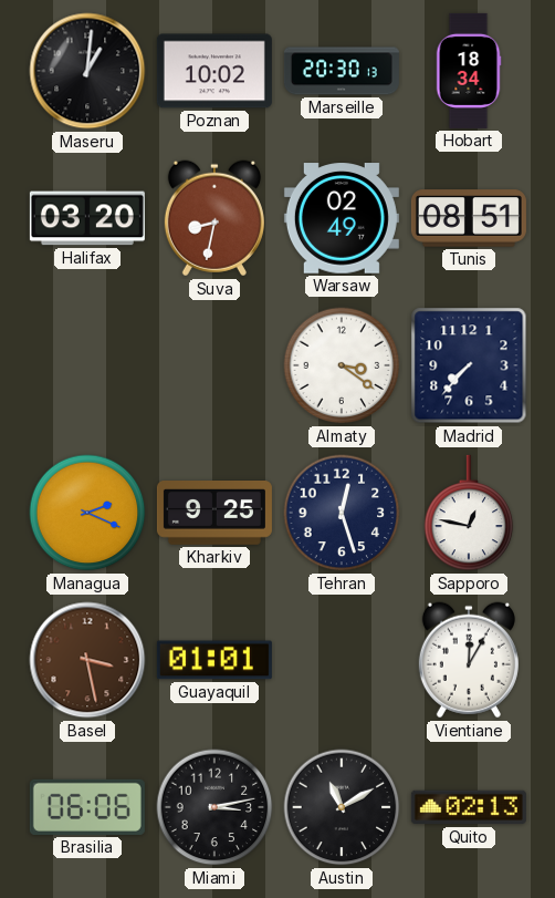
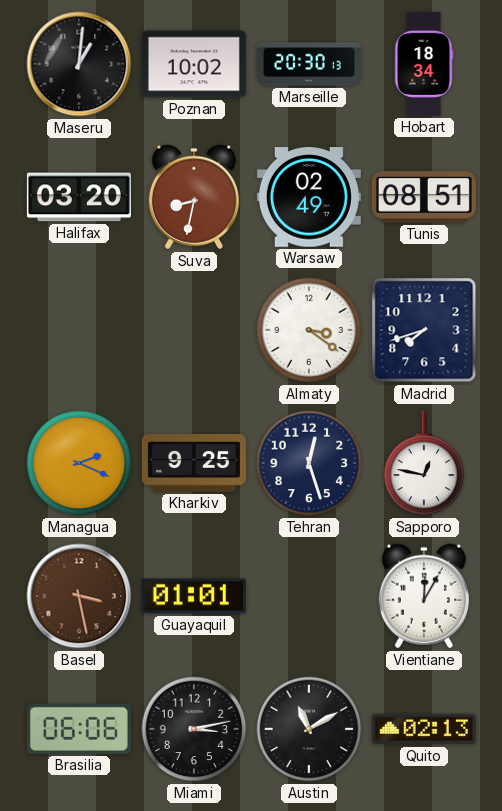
Madrid: 7:37 -> 7:42
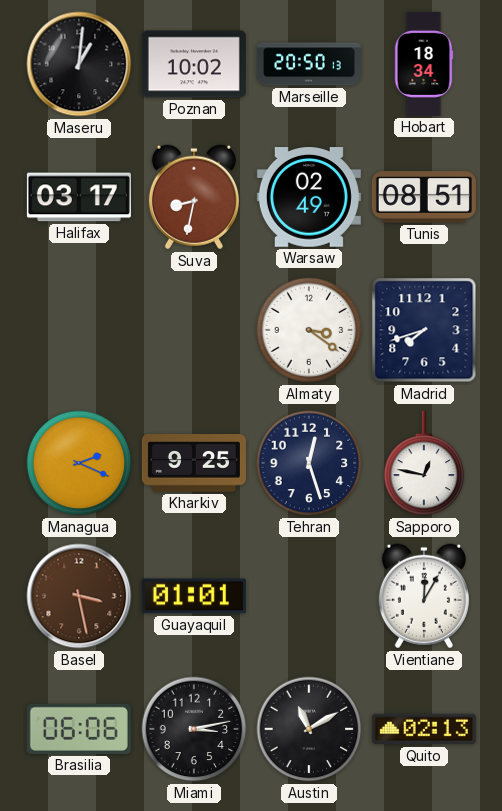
Marseille: 20:30 -> 20:50
Halifax: 03:20 -> 03:17
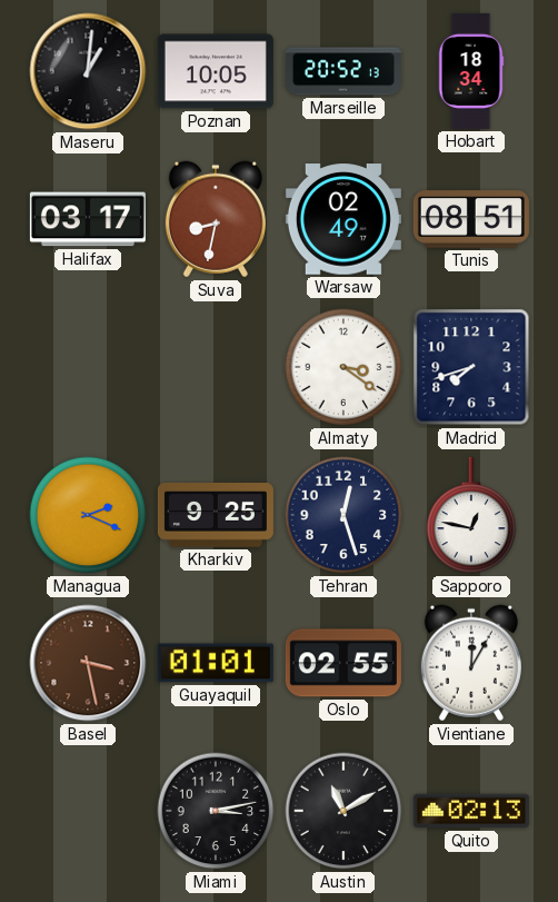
Poznan: 10:02 -> 10:05
Marseille: 20:50 -> 20:52
Oslo: none -> 02:55
Brasilia: 06:06 -> none
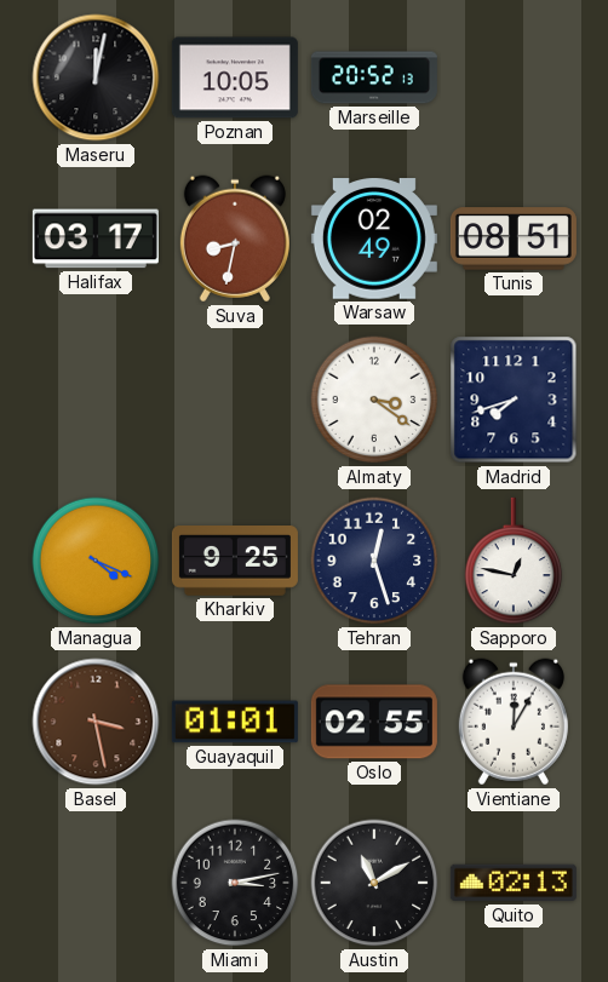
Maseru: 1:01 -> 12:02
Hobart: 18:34 -> none
Managua: 2:19 -> 4:19
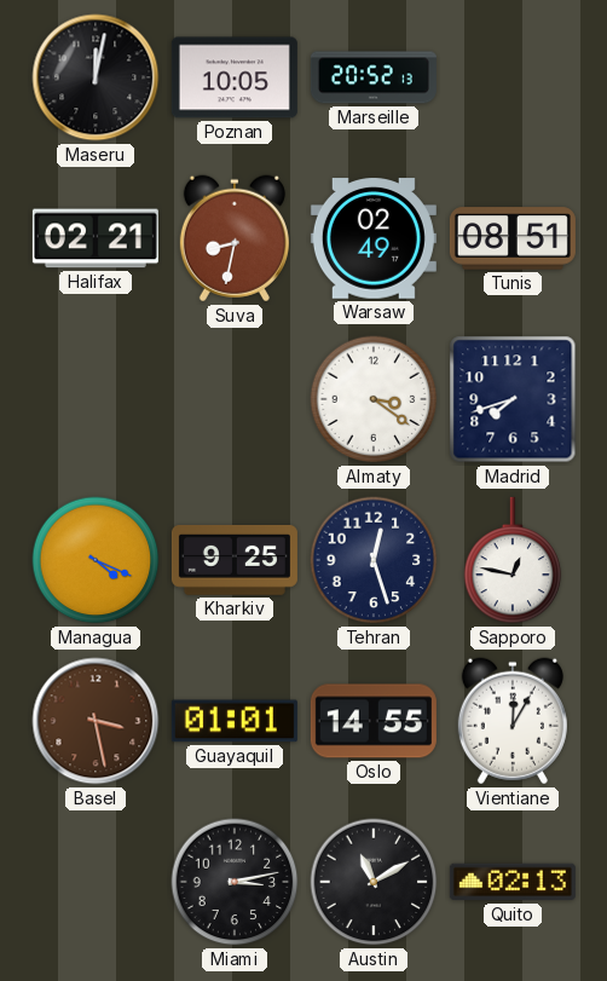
Halifax: 03:17 -> 02:21
Oslo: 02:55 -> 14:55
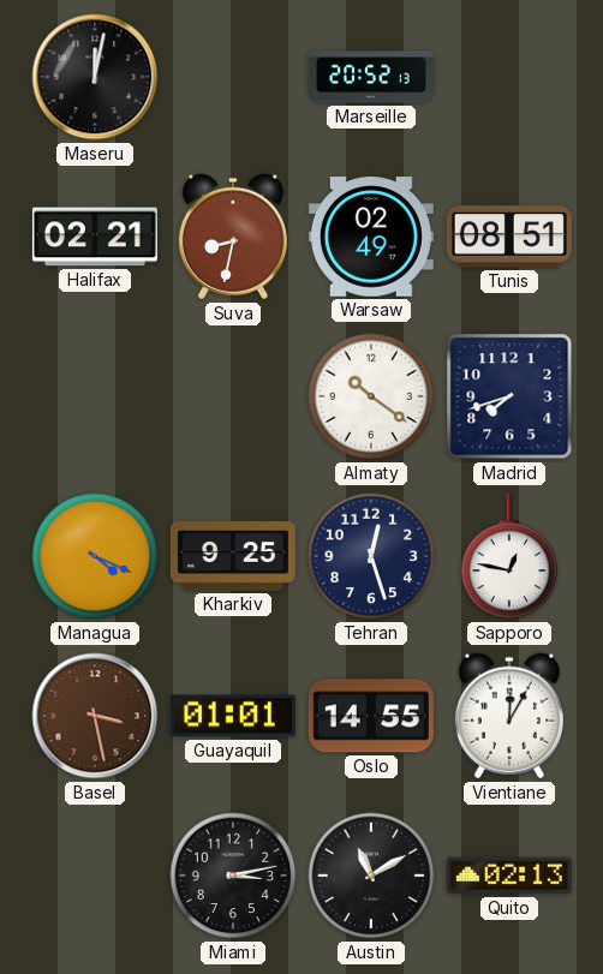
Poznan: 10:05 -> none
Almaty: 3:21 -> 10:21
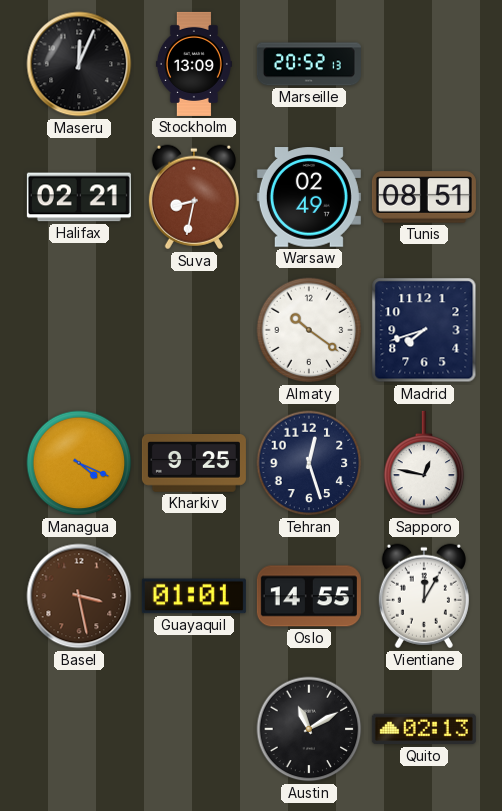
Maseru: 12:02 -> 12:04
Stockholm: none -> 13:09
Miami: 3:13 -> none
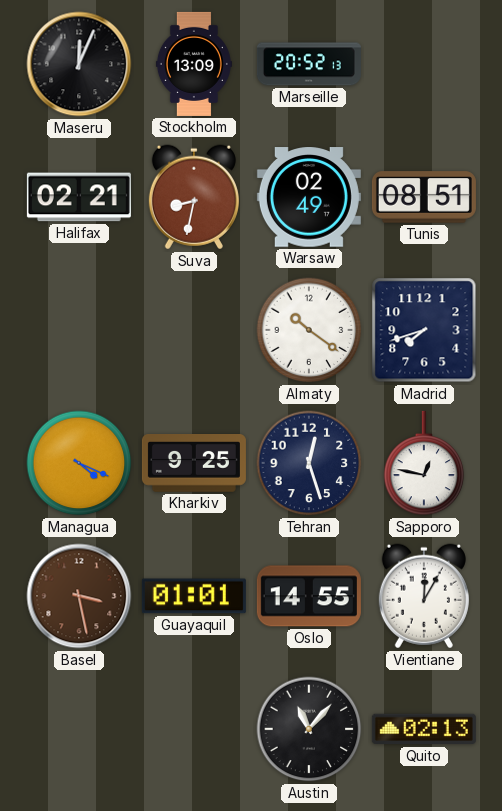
Austin: 11:10 -> 11:07
